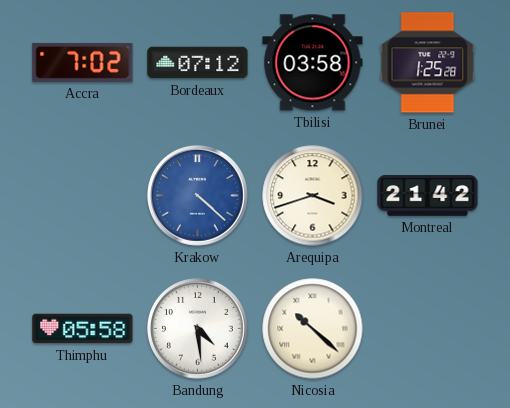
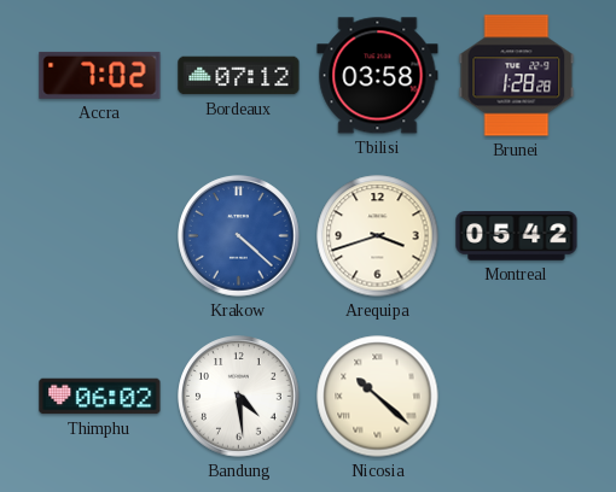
Brunei: 1:25 -> 1:28
Montreal: 21:42 -> 05:42
Thimphu: 05:58 -> 06:02
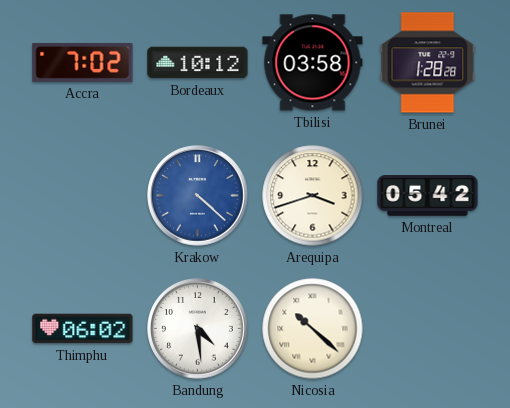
Bordeaux: 07:12 -> 10:12
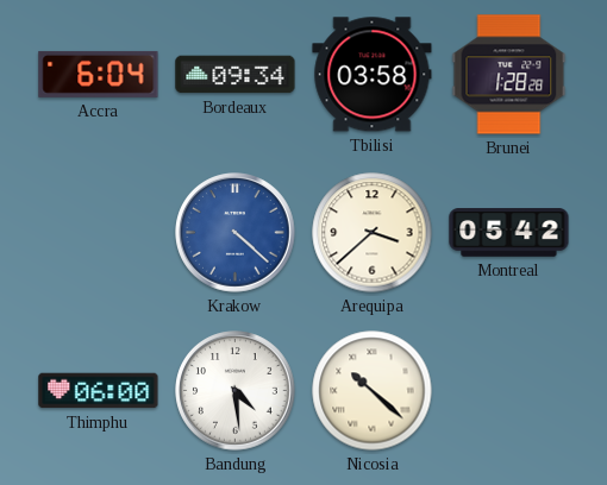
Accra: 7:02 -> 6:04
Bordeaux: 10:12 -> 09:34
Arequipa: 3:42 -> 3:38
Thimphu: 06:02 -> 06:00
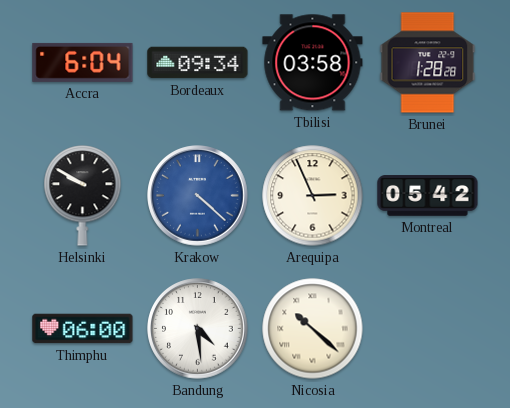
Helsinki: none -> 9:50
Arequipa: 3:38 -> 2:56
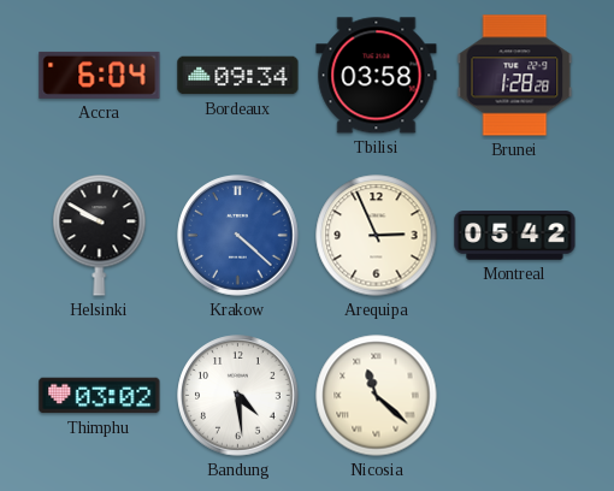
Thimphu: 06:00 -> 03:02
Nicosia: 10:22 -> 11:22
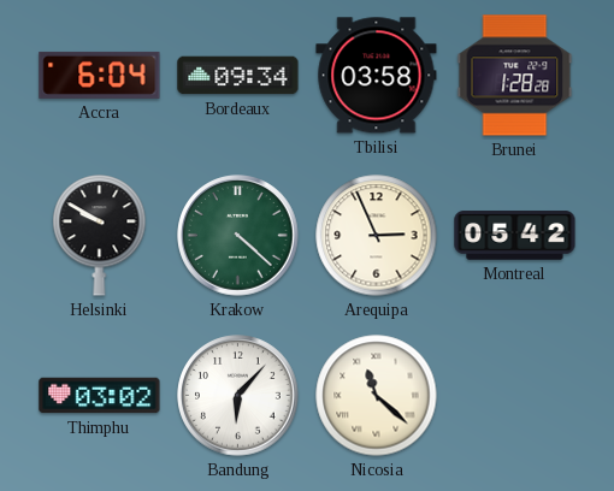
Krakow dial: blue -> green
Bandung: 4:29 -> 6:07
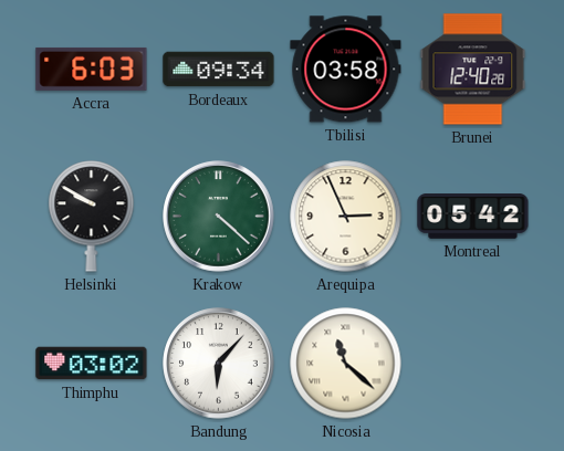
Accra: 6:04 -> 6:03
Brunei: 1:28 -> 12:40
